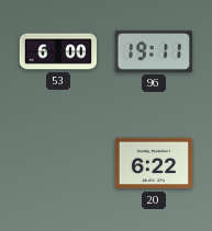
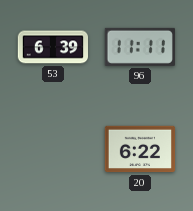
53: 6:00 -> 6:39
96: 19:11 -> 11:11
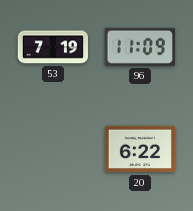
53: 6:39 -> 7:19
96: 11:11 -> 11:09
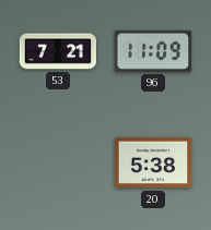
53: 7:19 -> 7:21
20: 6:22 -> 5:38
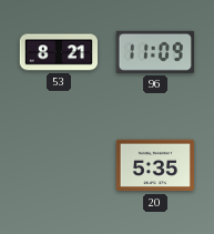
53: 7:21 -> 8:21
20: 5:38 -> 5:35
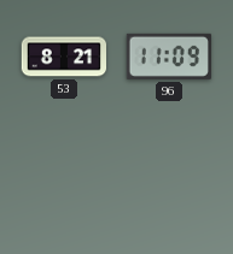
20: 5:35 -> none
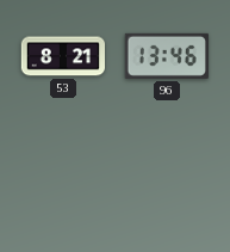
96: 11:09 -> 13:46
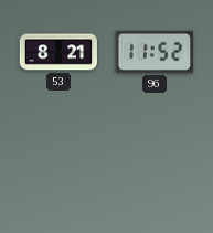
96: 13:46 -> 11:52
